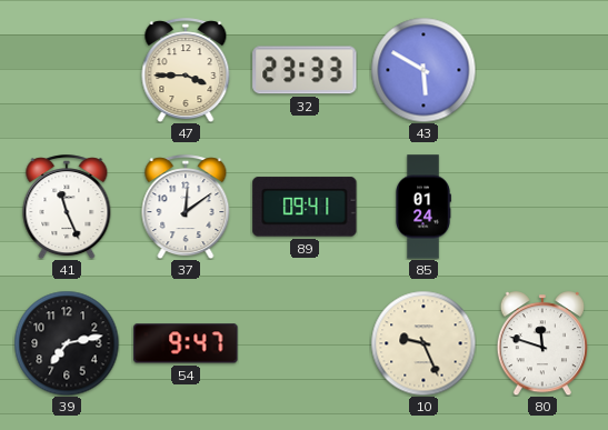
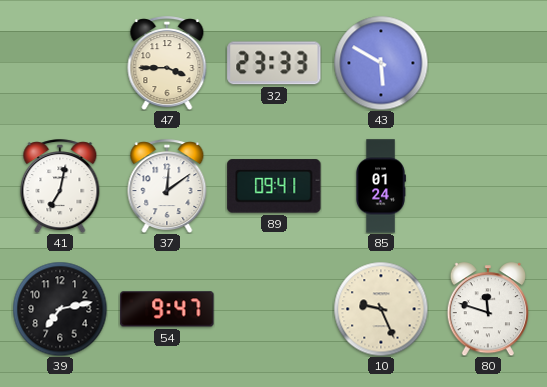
41: 11:26 -> 7:02
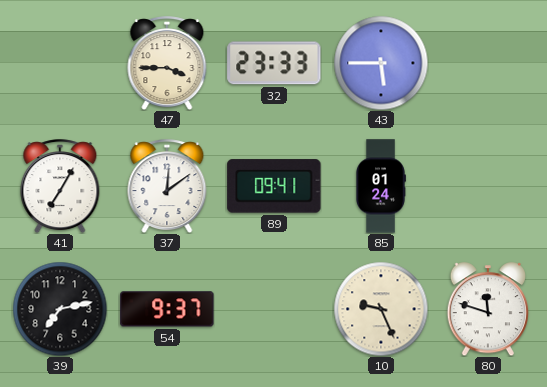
43: 5:50 -> 5:45
41: 7:02 -> 7:05
54: 9:47 -> 9:37
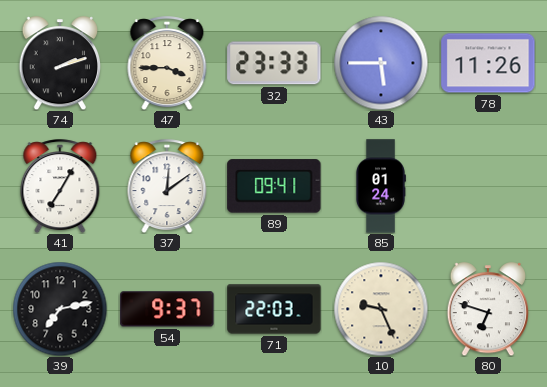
74: none -> 2:12
78: none -> 11:26
71: none -> 22:03
80: 11:48 -> 6:48
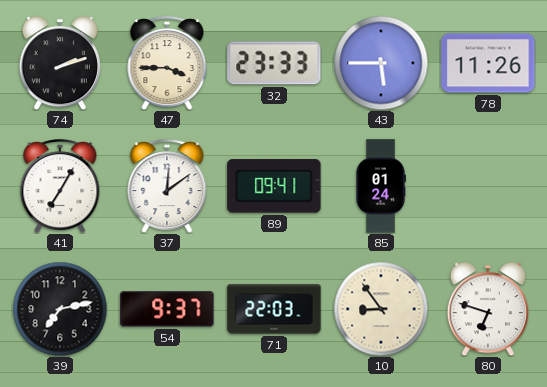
10: 9:26 -> 8:54
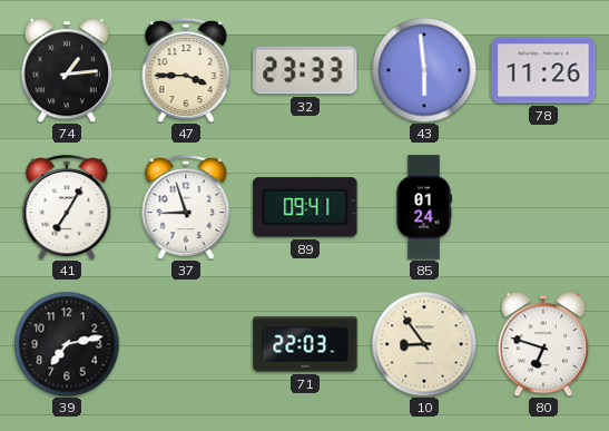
74: 2:12 -> 1:14
43: 5:45 -> 5:59
37: 12:09 -> 8:57
54: 9:37 -> none
